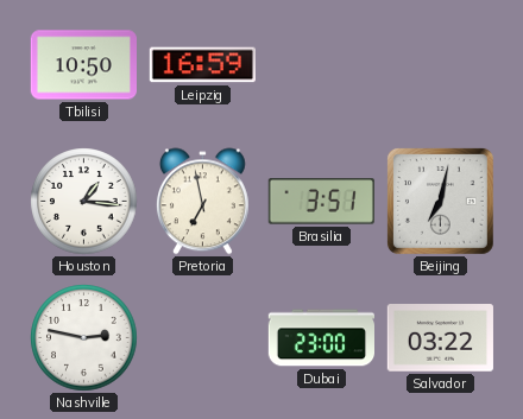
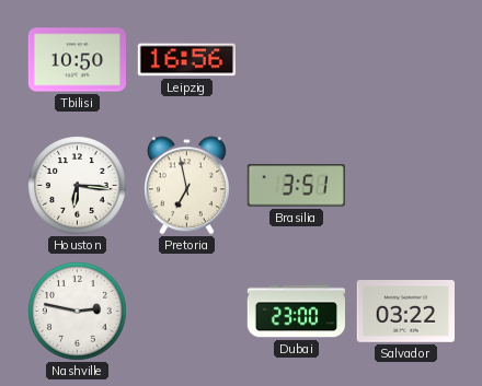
Leipzig: 16:59 -> 16:56
Houston: 1:16 -> 6:16
Beijing: 7:02 -> none
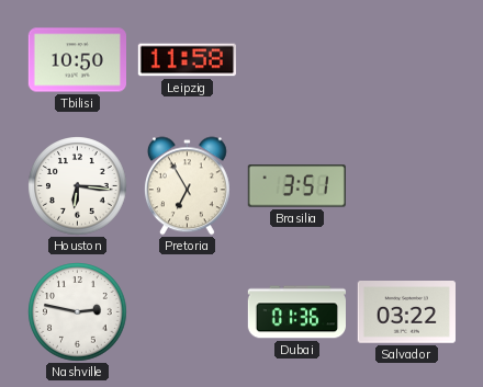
Leipzig: 16:56 -> 11:58
Pretoria: 6:58 -> 6:55
Dubai: 23:00 -> 01:36
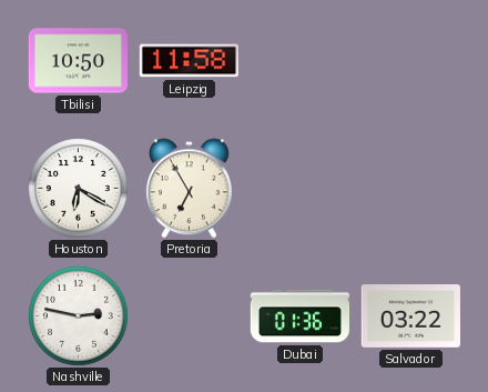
Houston: 6:16 -> 6:20
Brasilia: 3:51 -> none
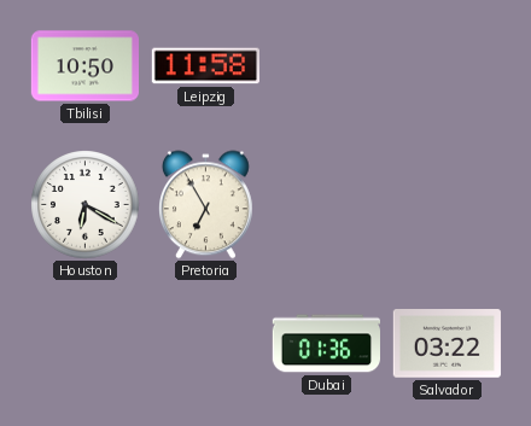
Nashville: 2:47 -> none
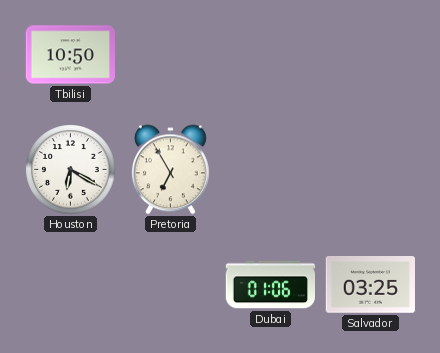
Leipzig: 11:58 -> none
Dubai: 01:36 -> 01:06
Salvador: 03:22 -> 03:25
